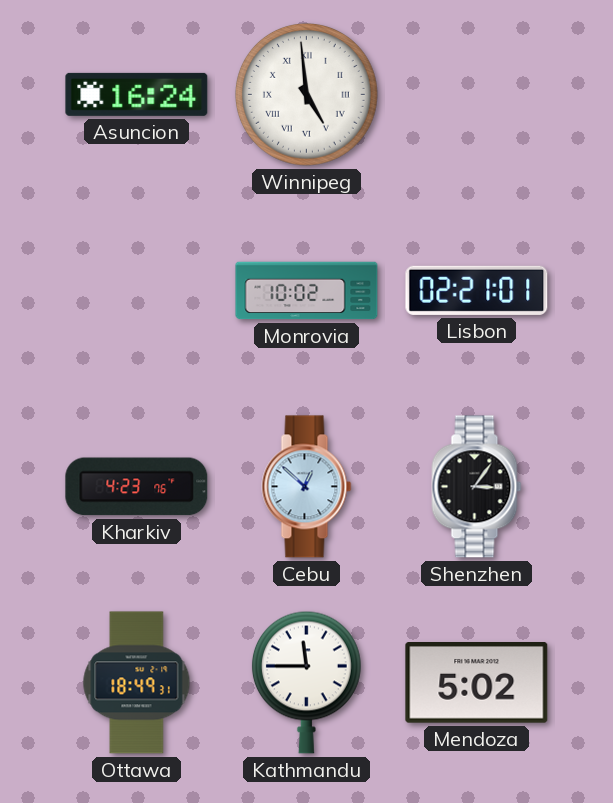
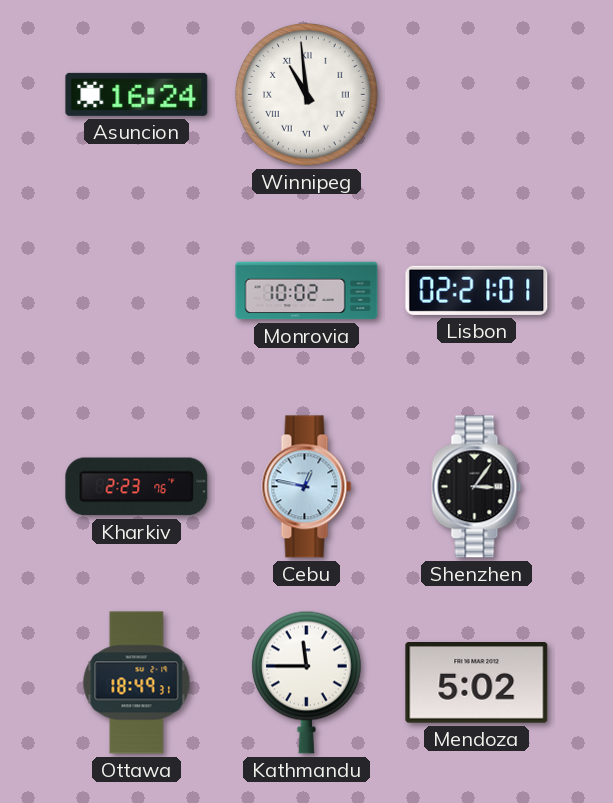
Winnipeg: 4:59 -> 10:59
Kharkiv: 4:23 -> 2:23
Cebu: 12:52 -> 12:47
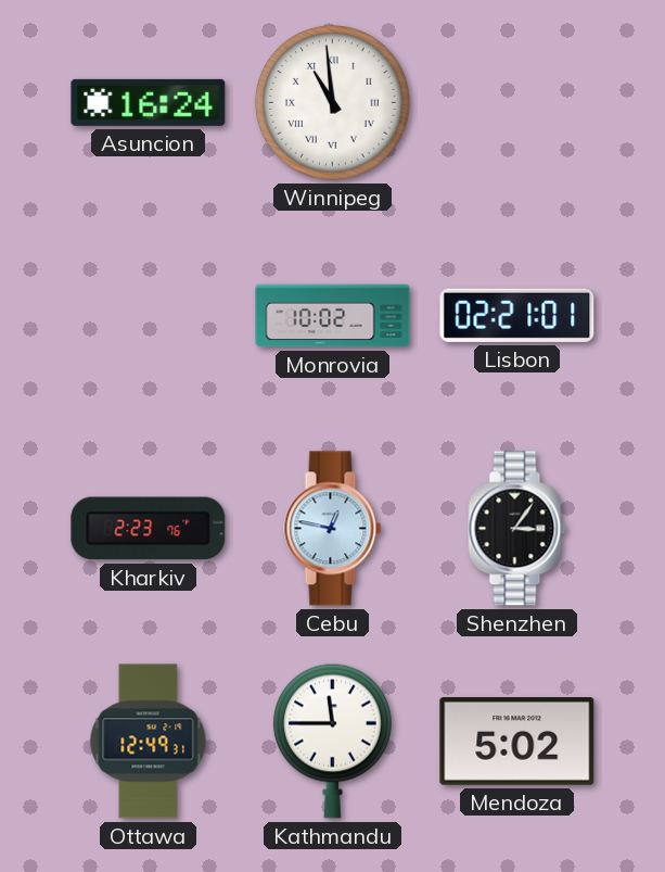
Ottawa: 18:49 -> 12:49
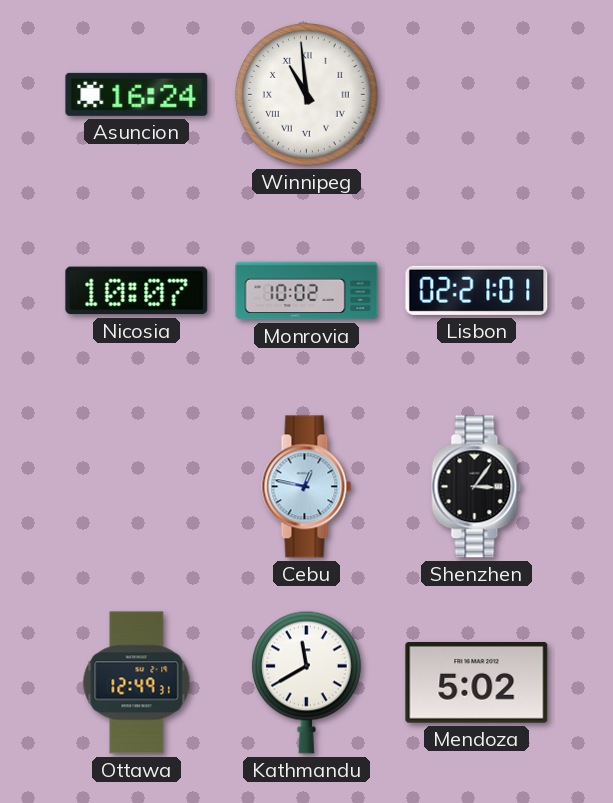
Nicosia: none -> 10:07
Kharkiv: 2:23 -> none
Kathmandu: 11:45 -> 11:40
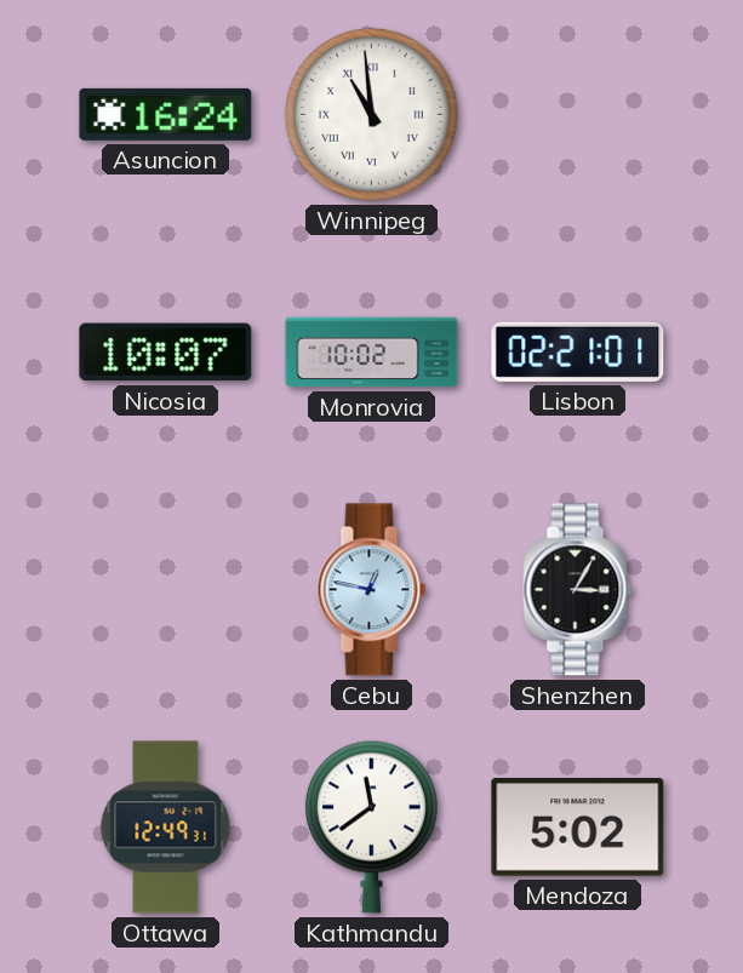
Shenzhen: 3:06 -> 3:05
Kathmandu: 11:40 -> 11:39
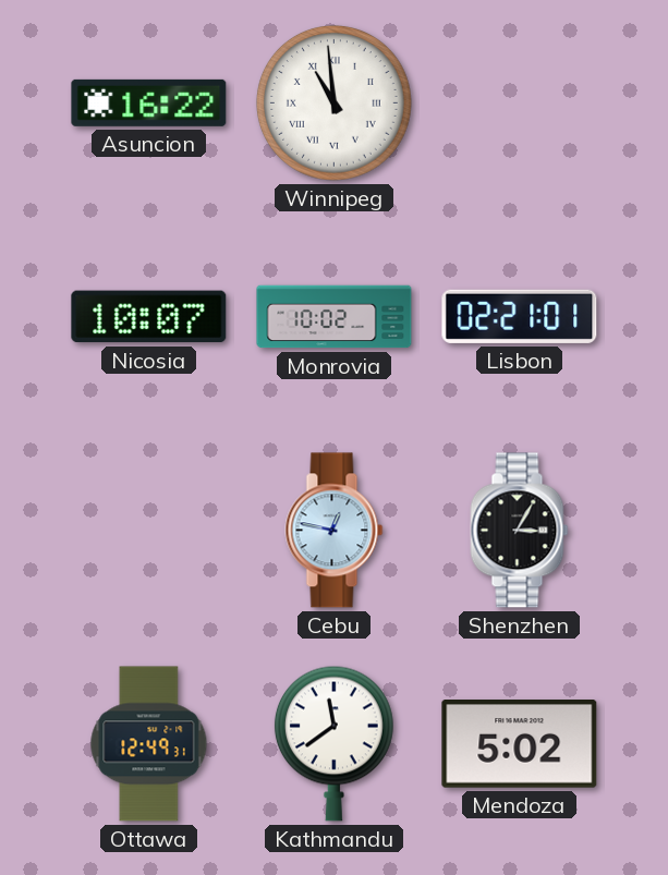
Asuncion: 16:24 -> 16:22
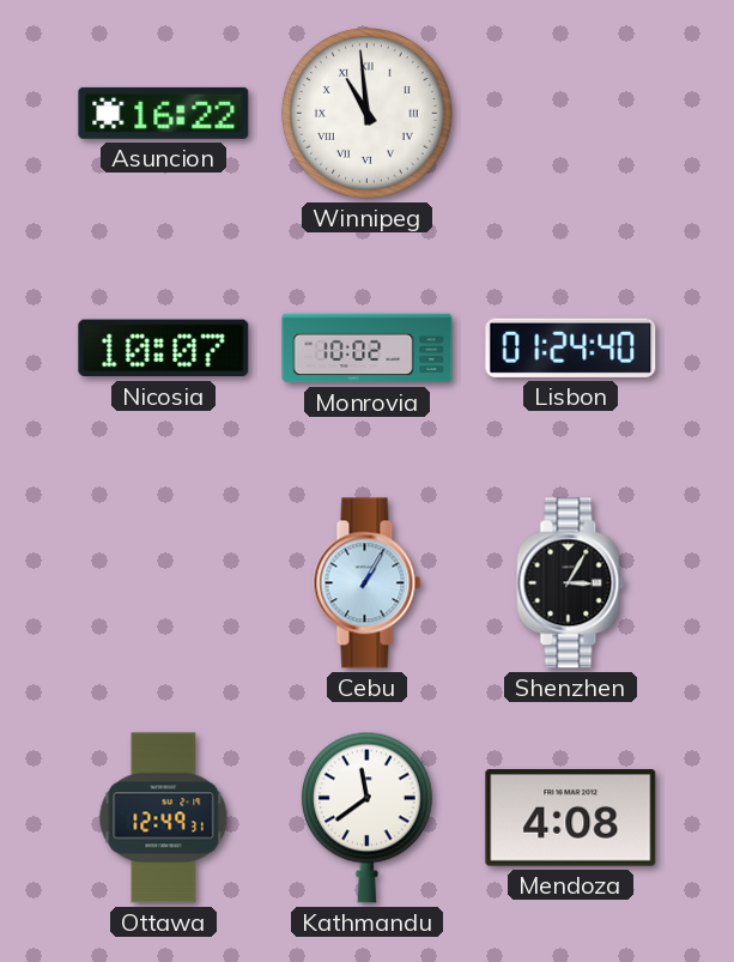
Lisbon: 02:21 -> 01:24
Cebu: 12:47 -> 1:05
Mendoza: 5:02 -> 4:08
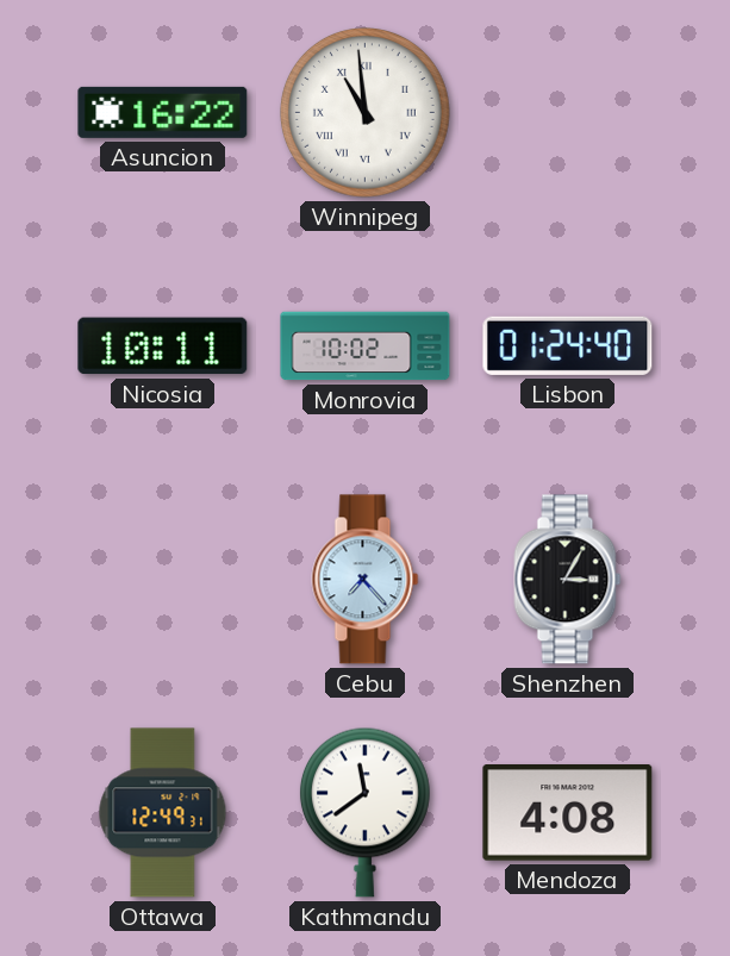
Nicosia: 10:07 -> 10:11
Cebu: 1:05 -> 7:23
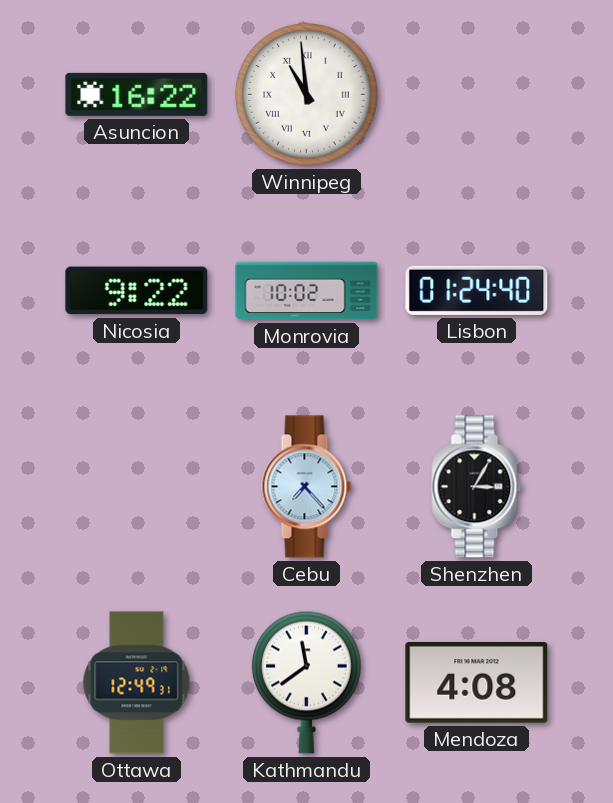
Nicosia: 10:11 -> 9:22
